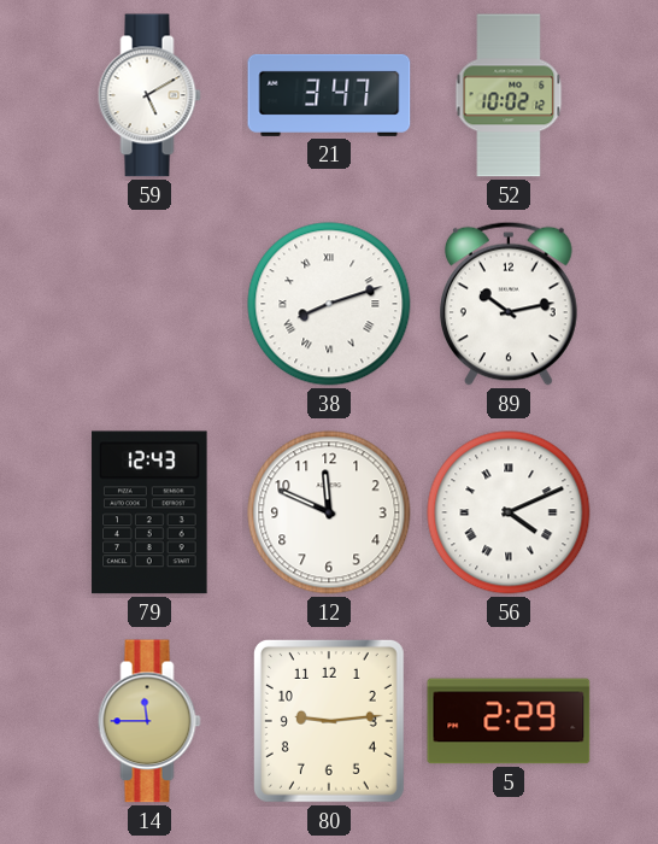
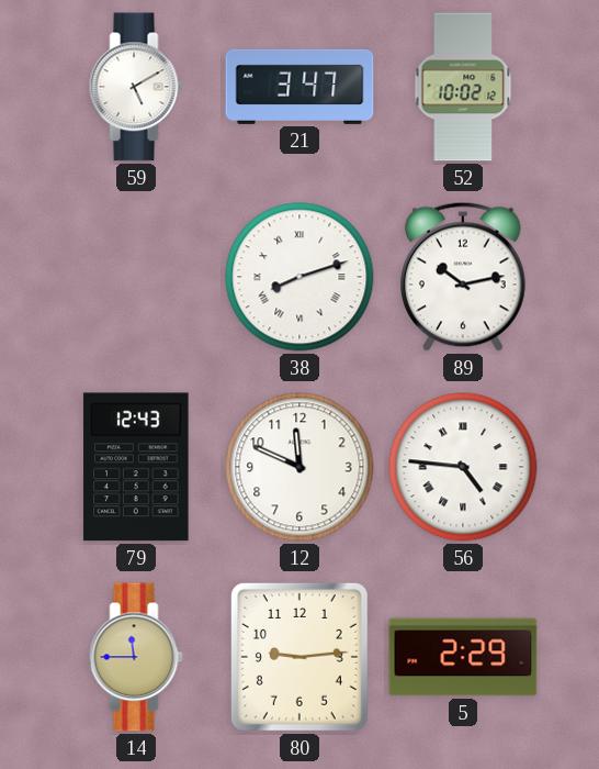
56: 4:11 -> 4:46
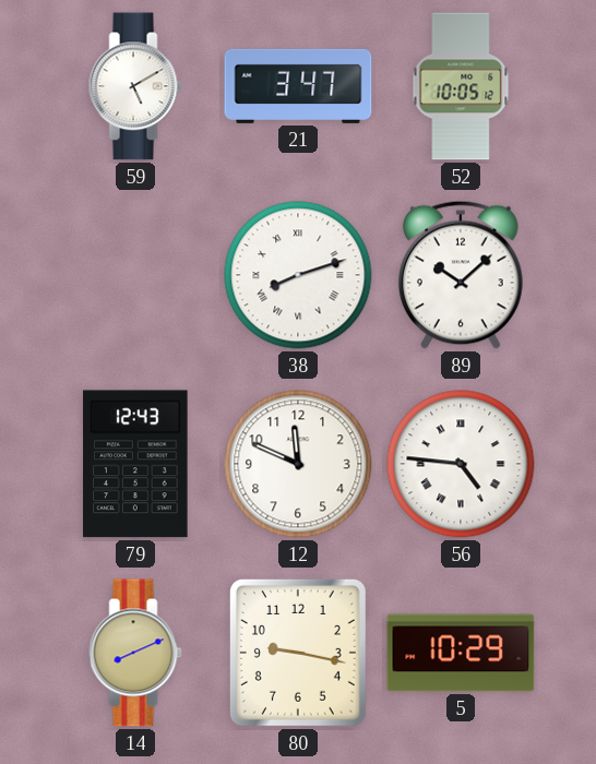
52: 10:02 -> 10:05
89: 10:13 -> 10:08
14: 11:45 -> 8:11
80: 9:14 -> 9:17
5: 2:29 -> 10:29
